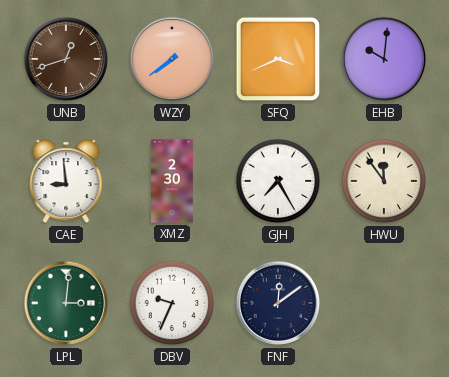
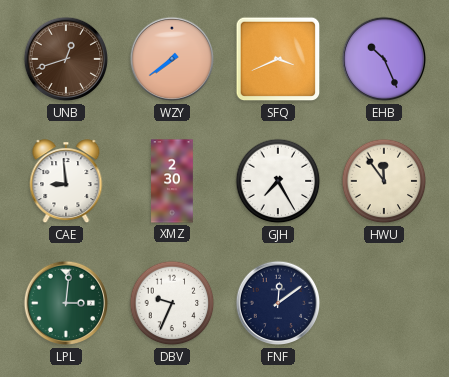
EHB: 10:01 -> 10:26
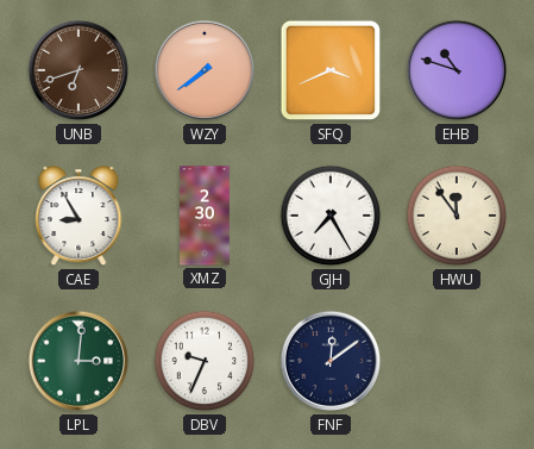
UNB: 12:42 -> 6:42
EHB: 10:26 -> 10:48
CAE: 8:59 -> 8:55
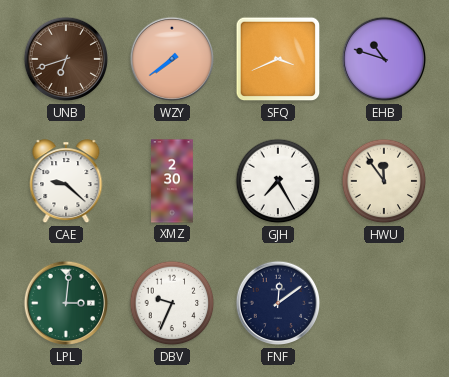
CAE: 8:55 -> 9:22
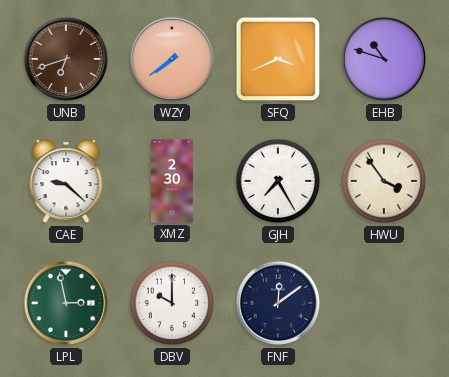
HWU: 11:54 -> 3:54
LPL: 3:01 -> 2:58
DBV: 9:34 -> 10:00
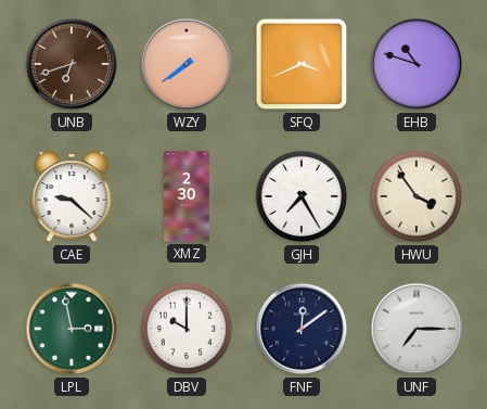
UNF: none -> 7:15
